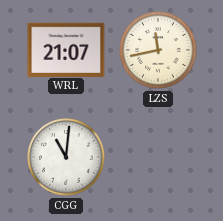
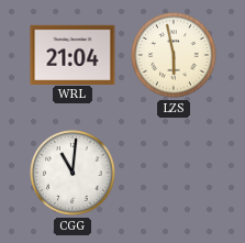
WRL: 21:07 -> 21:04
LZS: 11:43 -> 5:58
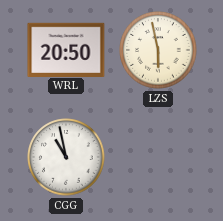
WRL: 21:04 -> 20:50
CGG: 11:01 -> 10:58
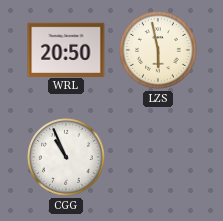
CGG: 10:58 -> 10:56
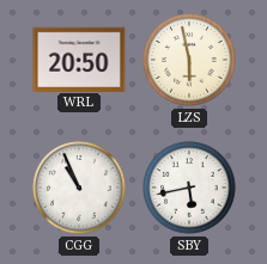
SBY: none -> 5:43
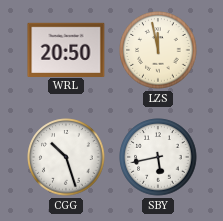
LZS: 5:58 -> 11:58
CGG: 10:56 -> 10:27
